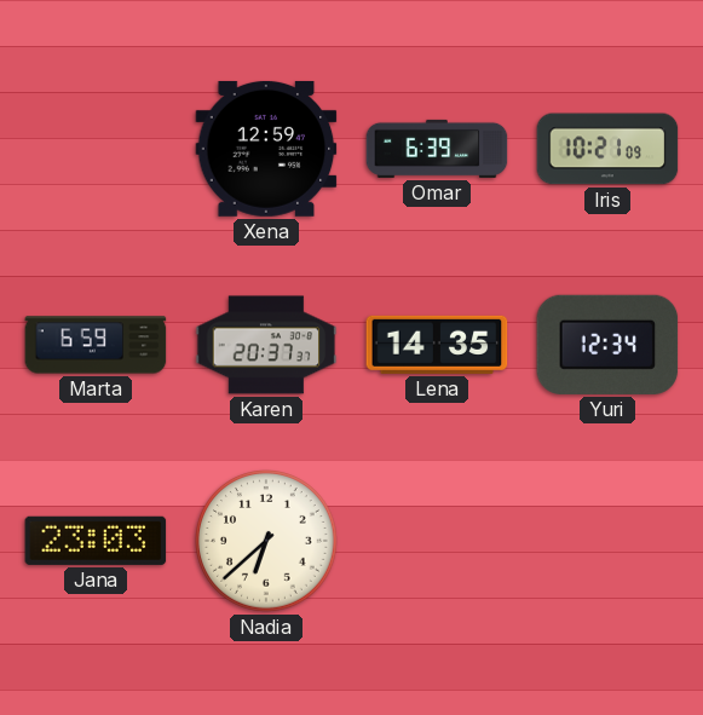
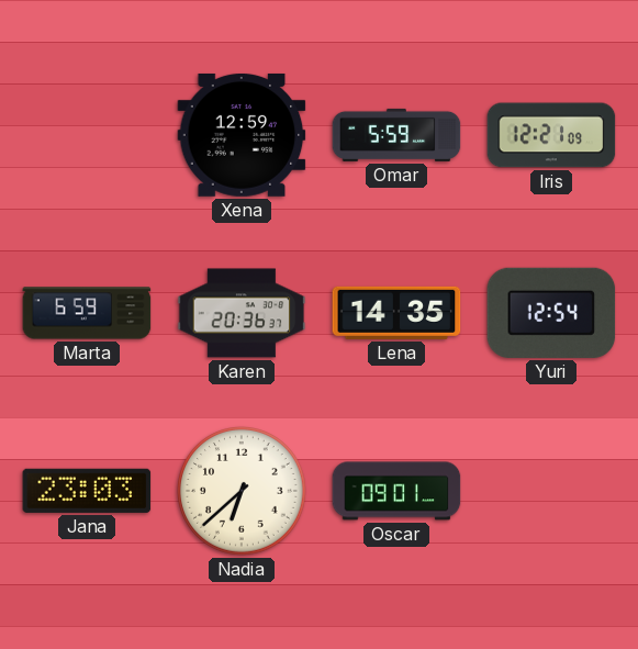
Omar: 6:39 -> 5:59
Iris: 10:21 -> 12:21
Karen: 20:37 -> 20:36
Yuri: 12:34 -> 12:54
Oscar: none -> 09:01
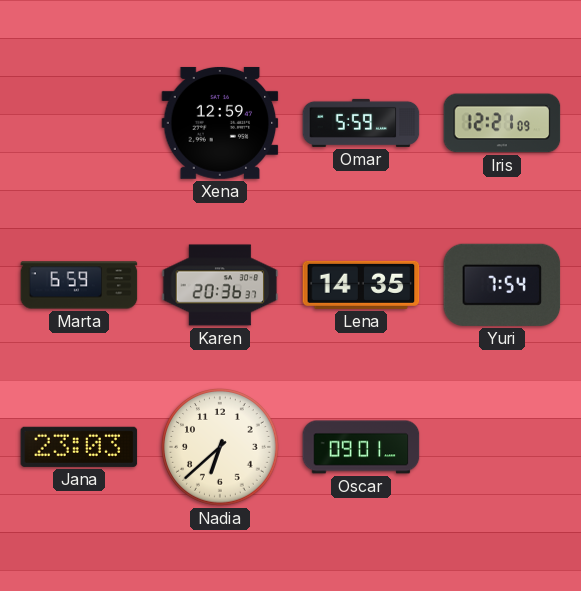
Yuri: 12:54 -> 7:54
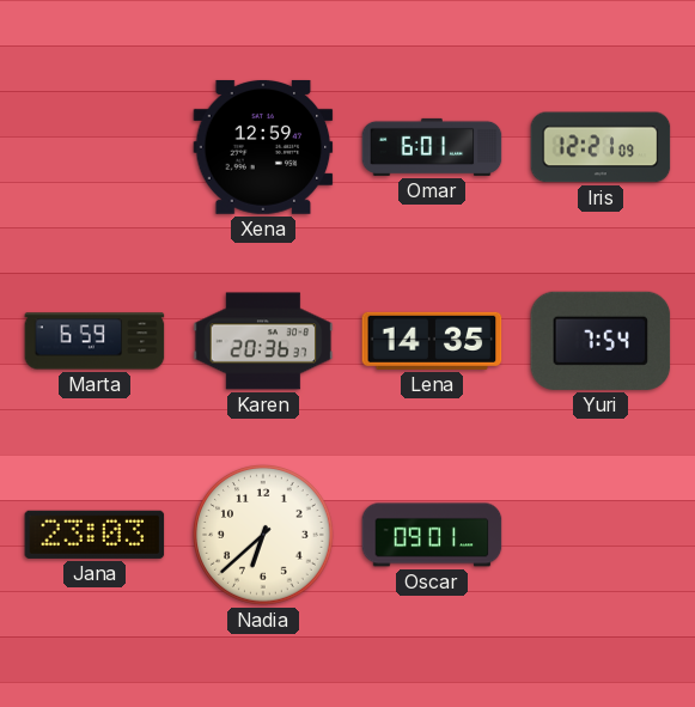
Omar: 5:59 -> 6:01
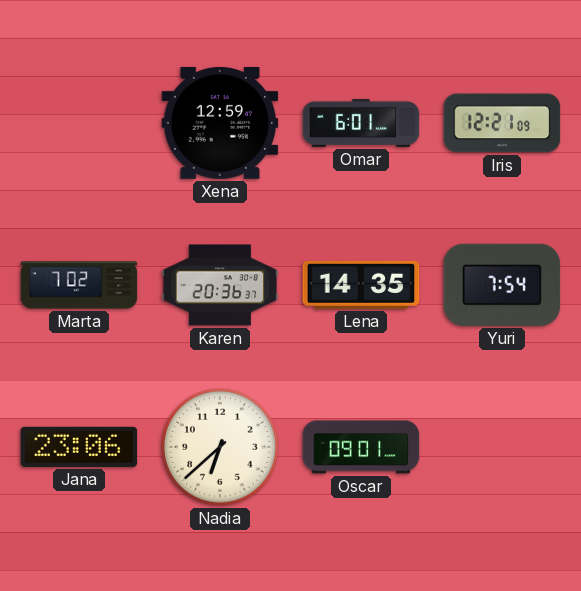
Marta: 6:59 -> 7:02
Jana: 23:03 -> 23:06
